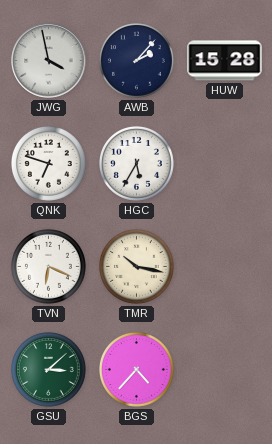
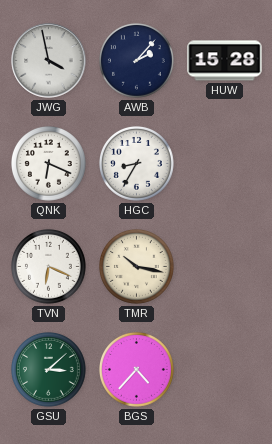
QNK: 6:48 -> 6:19
HGC: 5:35 -> 8:35
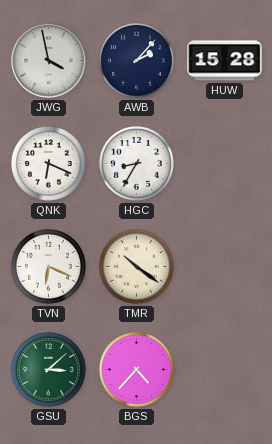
TMR: 10:17 -> 10:21
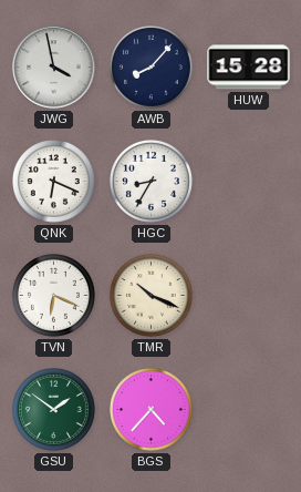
AWB: 2:07 -> 8:07
TMR: 10:21 -> 10:19
GSU: 3:08 -> 1:51
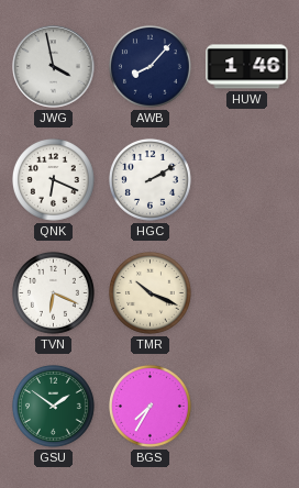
HUW: 15:28 -> 1:46
HGC: 8:35 -> 2:10
BGS: 4:37 -> 7:35
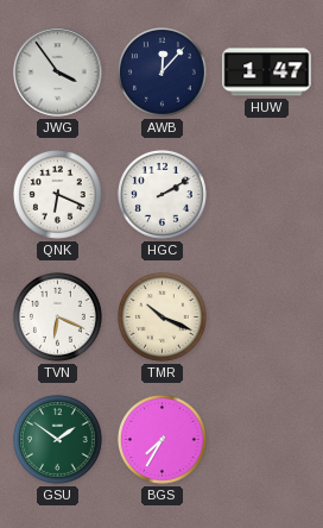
JWG: 3:58 -> 3:54
AWB: 8:07 -> 12:07
HUW: 1:46 -> 1:47
